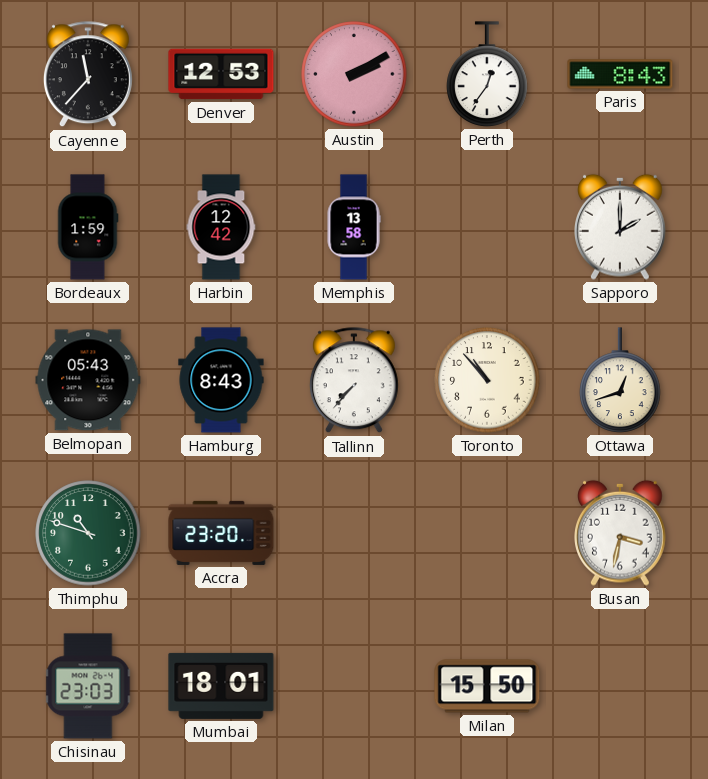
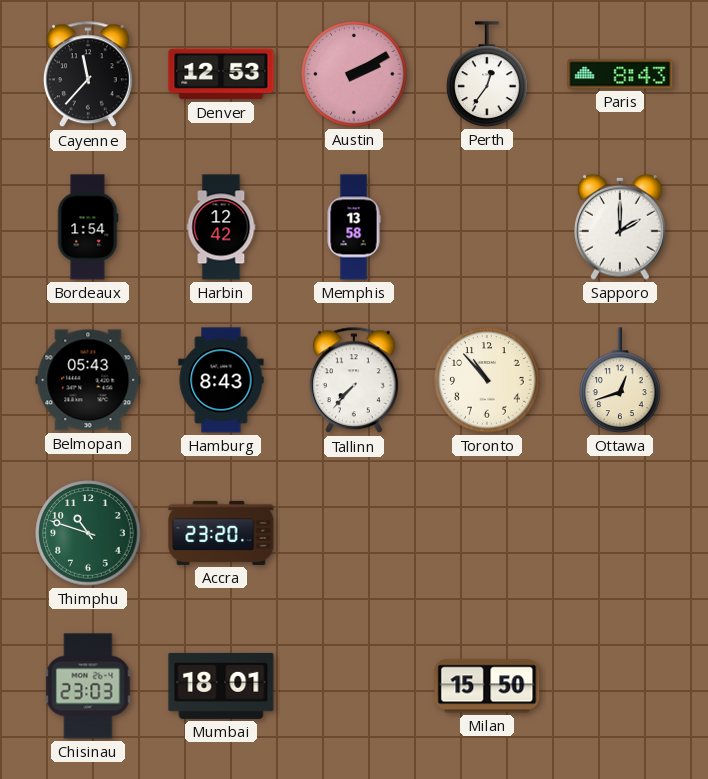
Bordeaux: 1:59 -> 1:54
Busan: 3:32 -> none
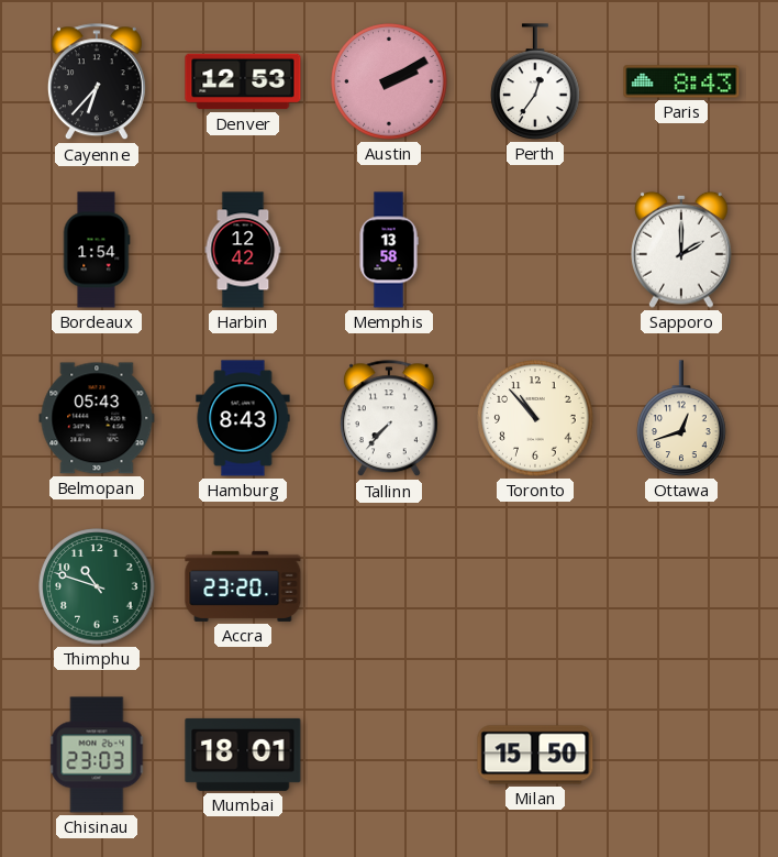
Cayenne: 11:37 -> 6:37
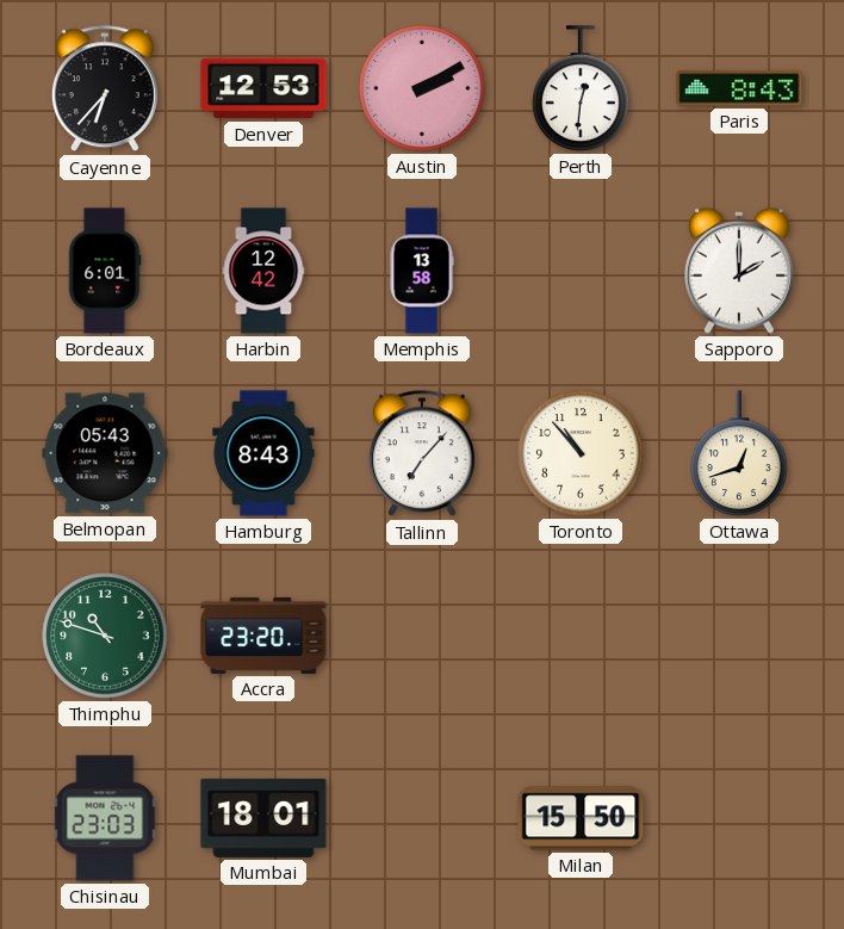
Perth: 12:36 -> 12:31
Bordeaux: 1:54 -> 6:01
Tallinn: 7:37 -> 7:07
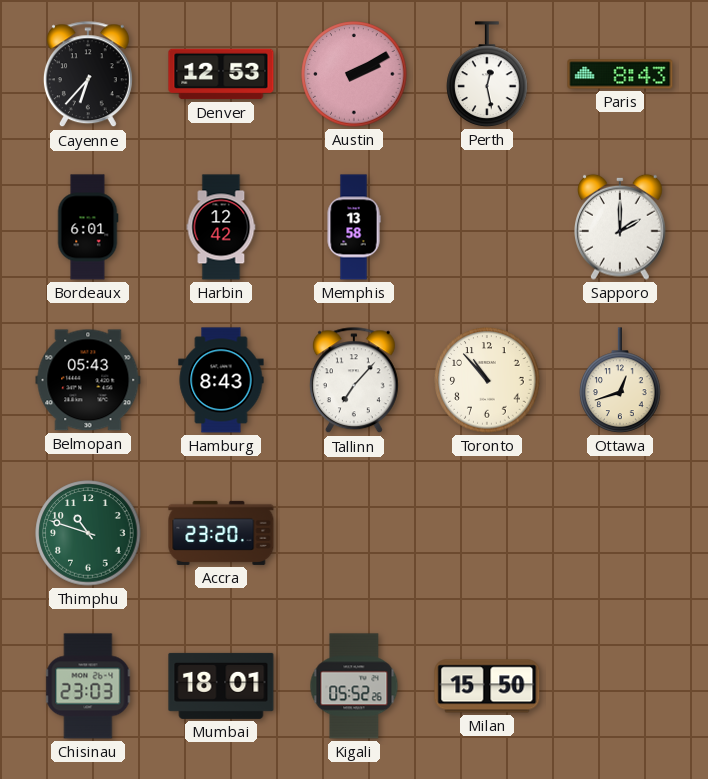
Perth: 12:31 -> 12:28
Kigali: none -> 05:52
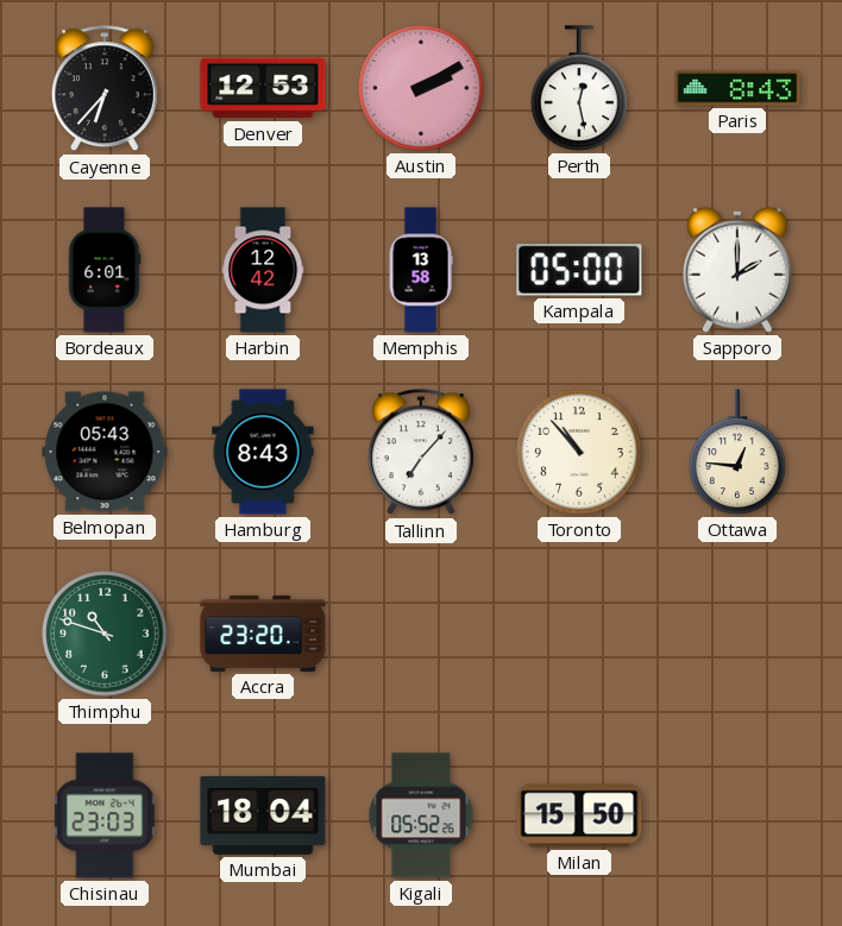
Kampala: none -> 05:00
Ottawa: 12:42 -> 12:46
Mumbai: 18:01 -> 18:04
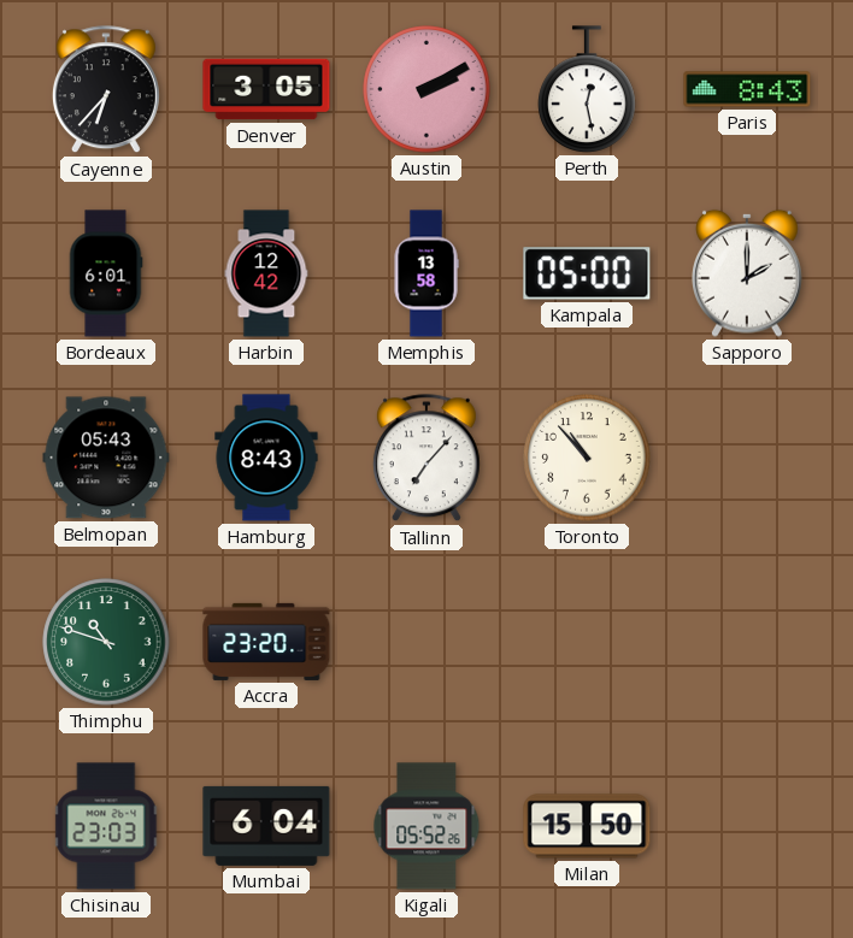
Denver: 12:53 -> 3:05
Ottawa: 12:46 -> none
Mumbai: 18:04 -> 6:04
